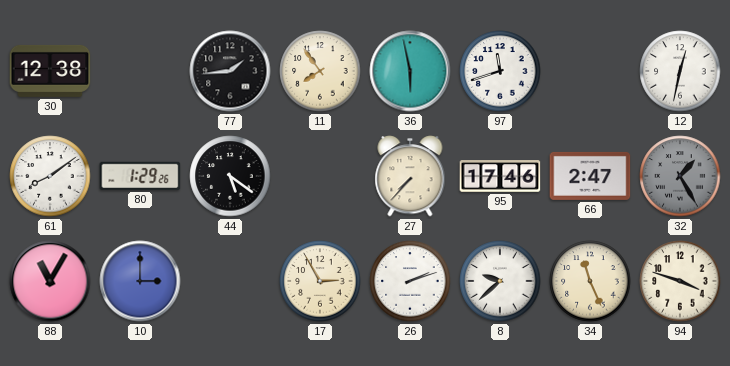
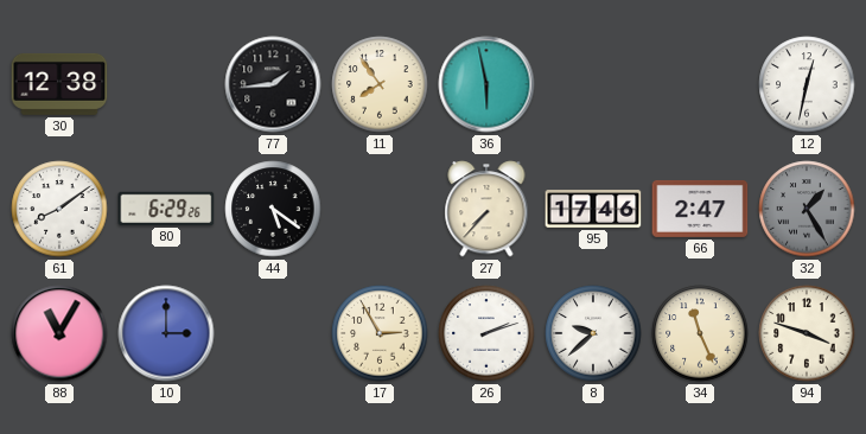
97: 11:42 -> none
80: 1:29 -> 6:29
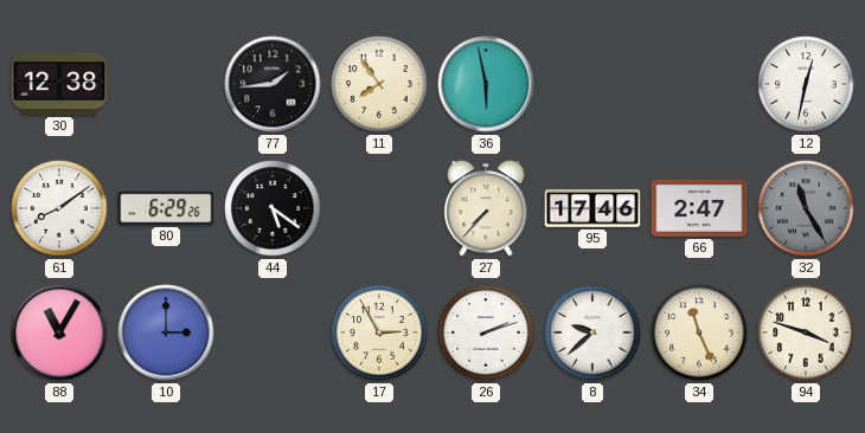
32: 1:25 -> 11:25
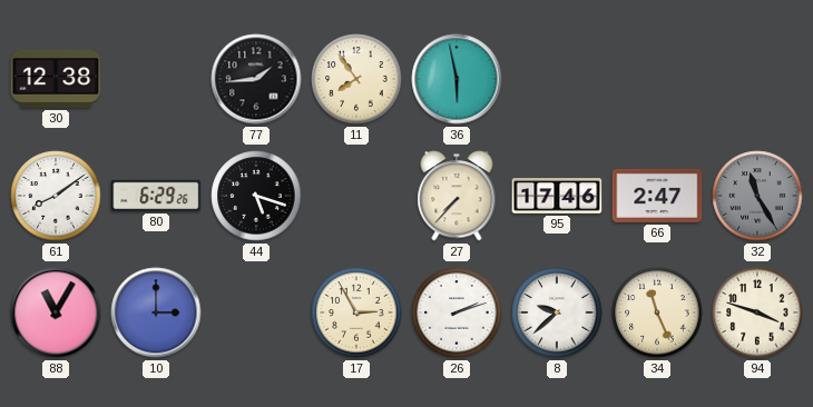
12: 12:32 -> none
44: 5:21 -> 5:18
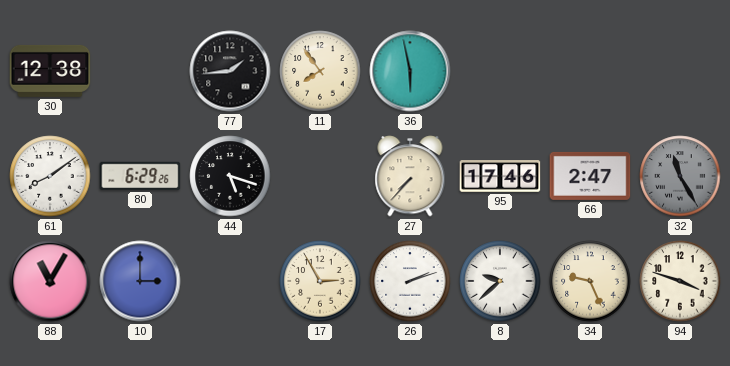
34: 11:26 -> 9:26
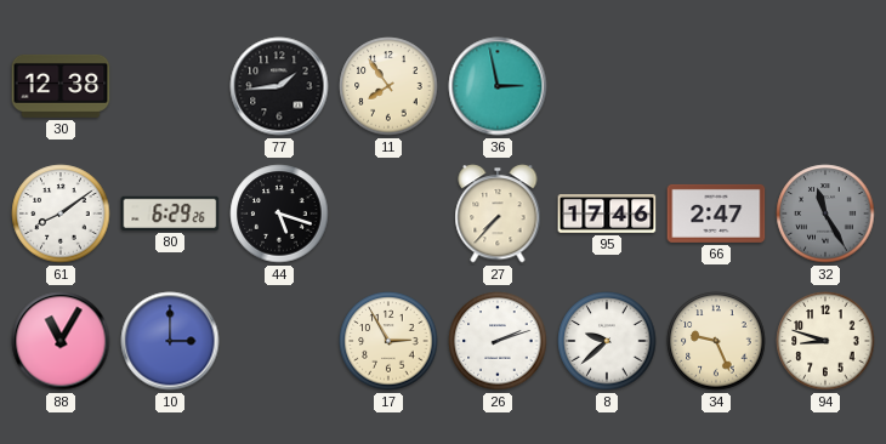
36: 5:58 -> 2:58
94: 3:48 -> 8:48
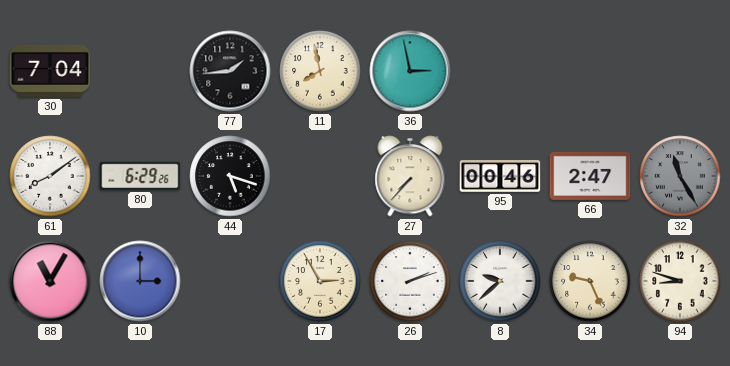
30: 12:38 -> 7:04
11: 7:54 -> 7:58
95: 17:46 -> 00:46
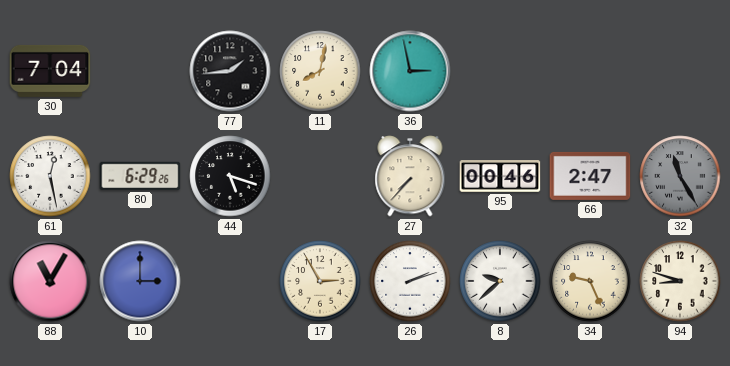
11: 7:58 -> 8:02
61: 8:09 -> 12:28
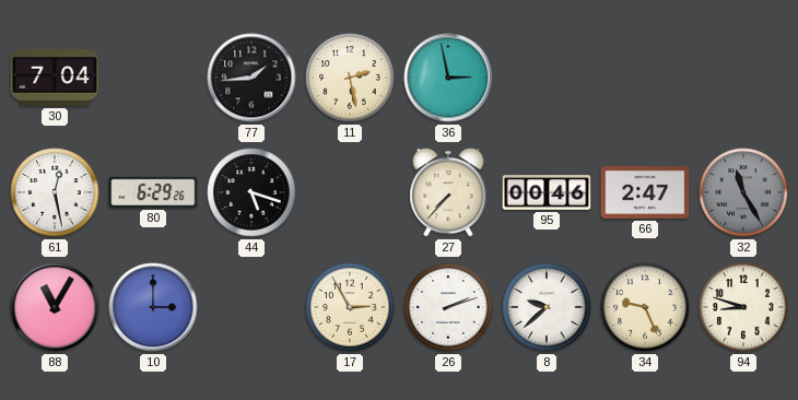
11: 8:02 -> 2:28
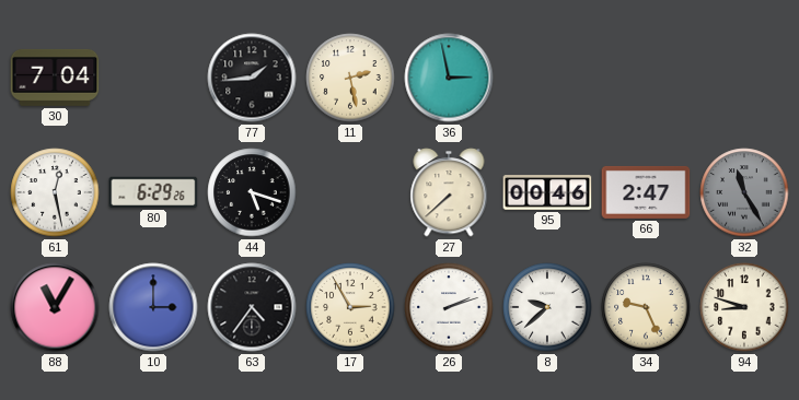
27: 7:37 -> 7:38
63: none -> 4:36
